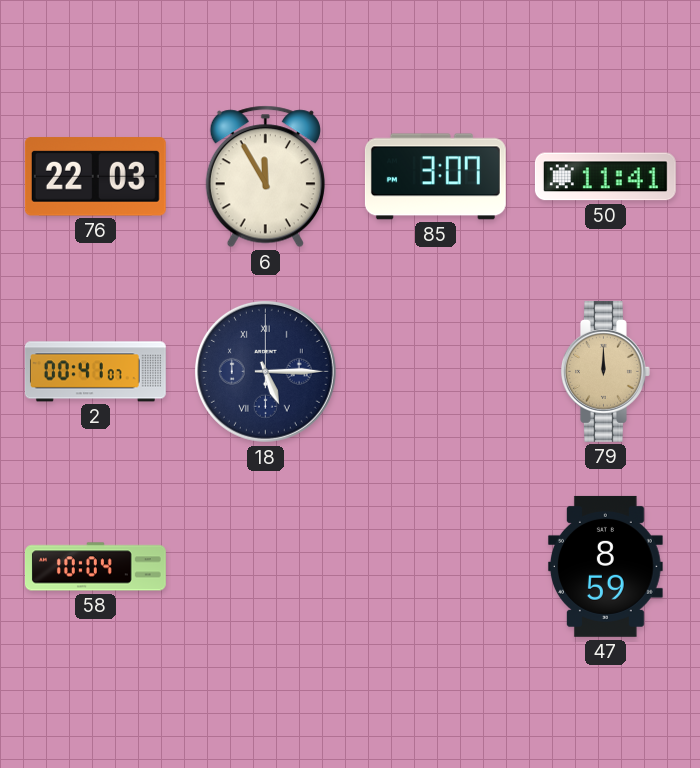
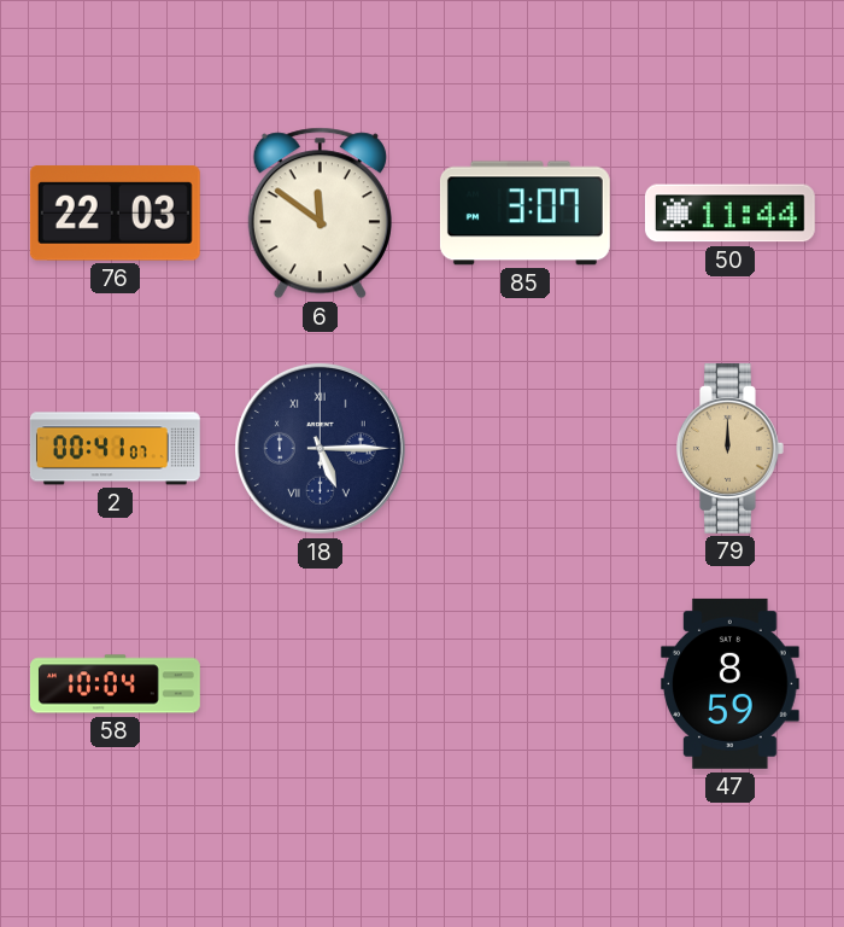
6: 11:55 -> 11:51
50: 11:41 -> 11:44
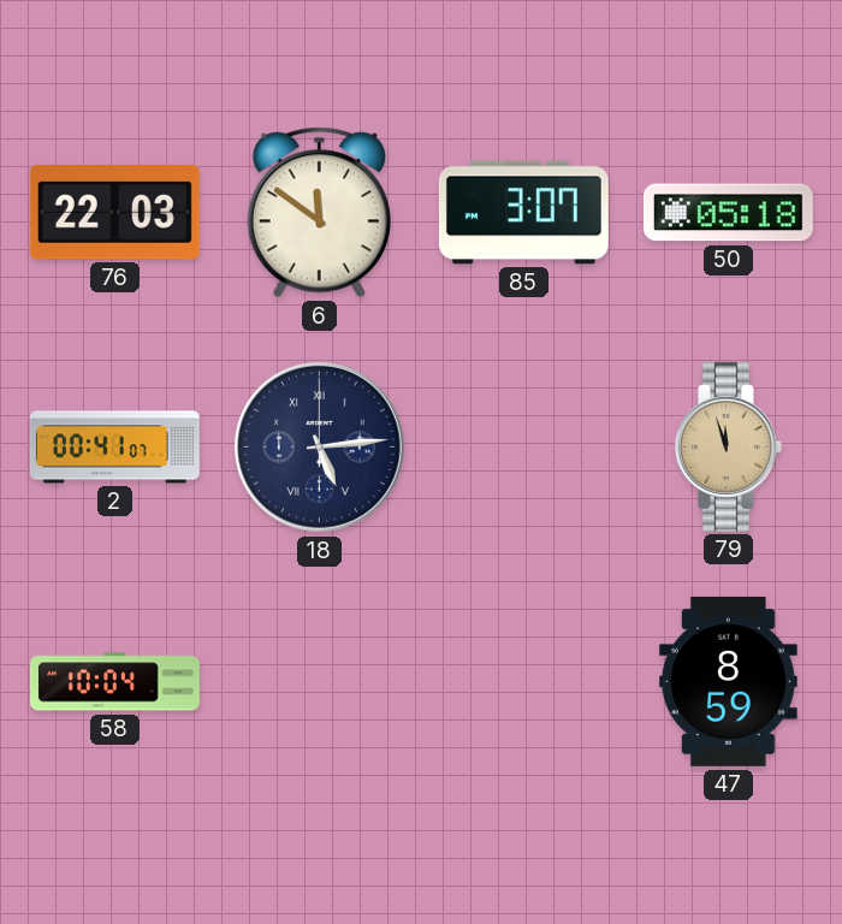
50: 11:44 -> 05:18
18: 5:15 -> 5:14
79: 12:00 -> 11:57
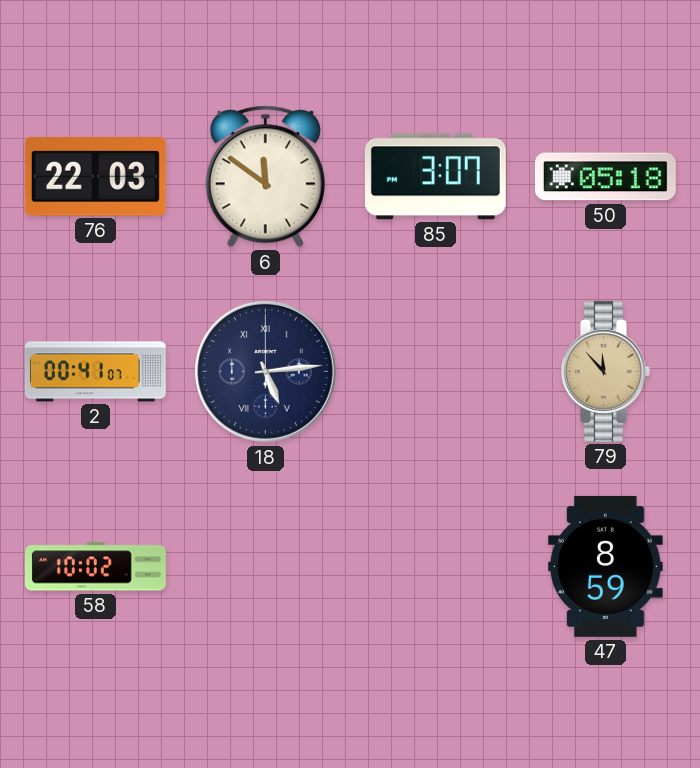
79: 11:57 -> 11:53
58: 10:04 -> 10:02
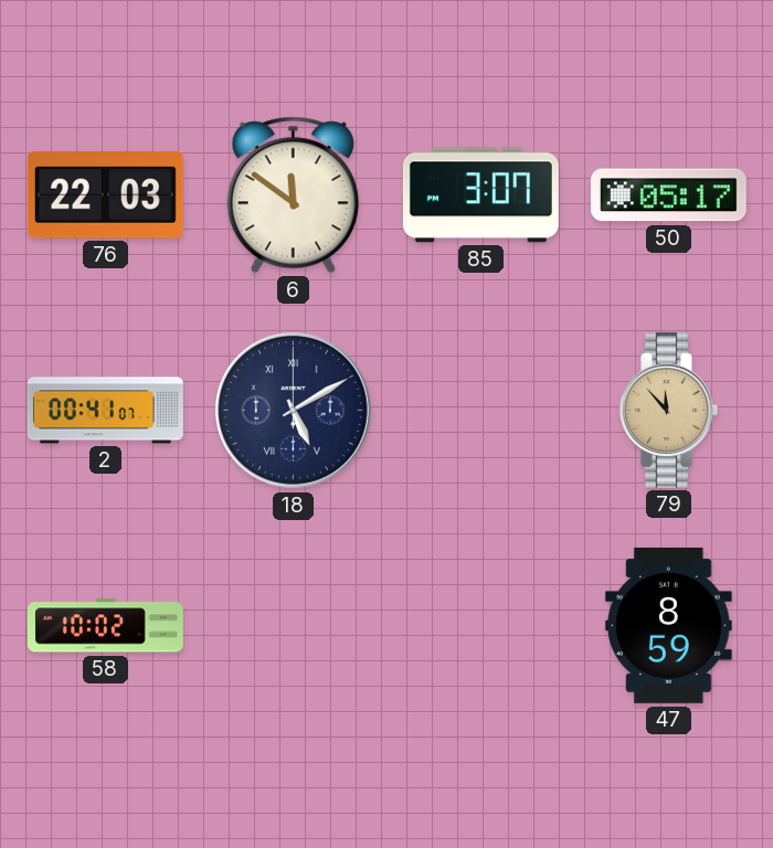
50: 05:18 -> 05:17
18: 5:14 -> 5:10
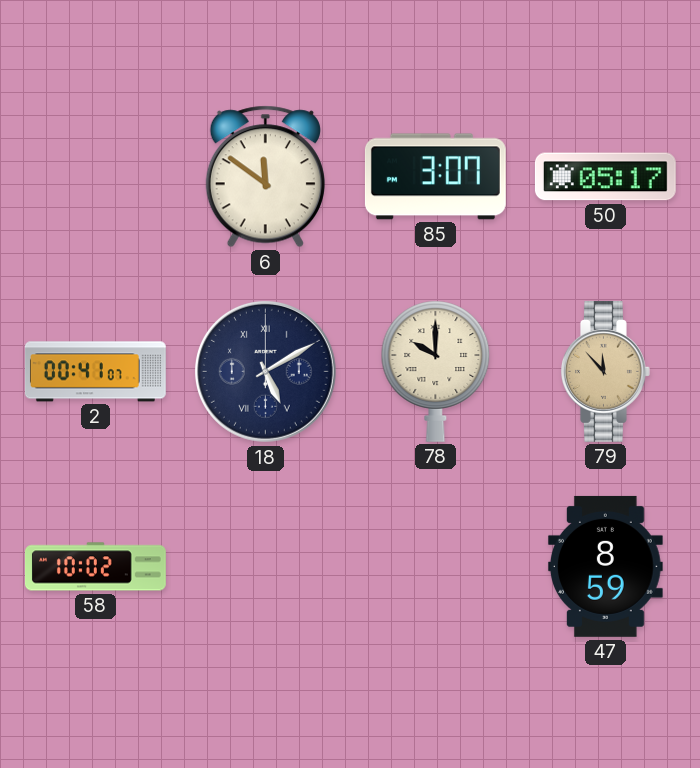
76: 22:03 -> none
78: none -> 10:00
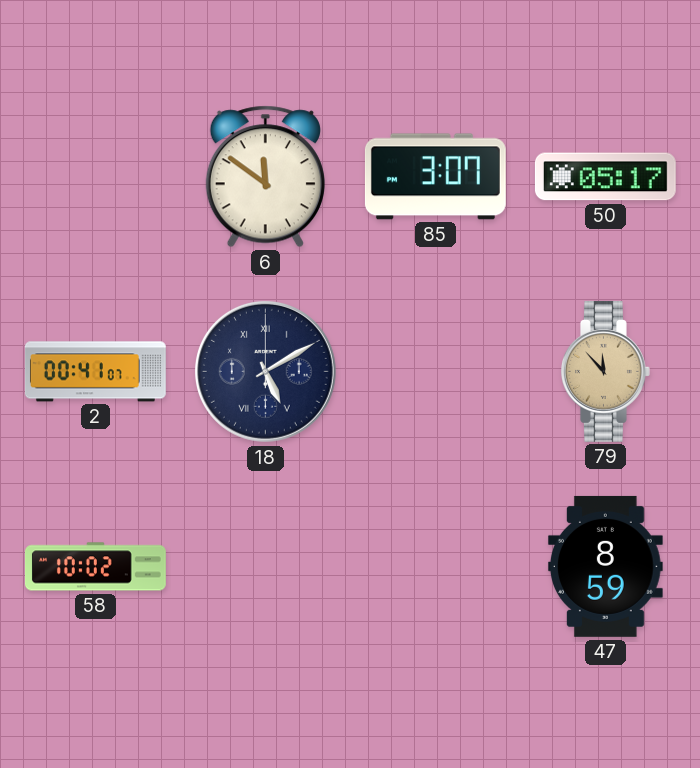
78: 10:00 -> none
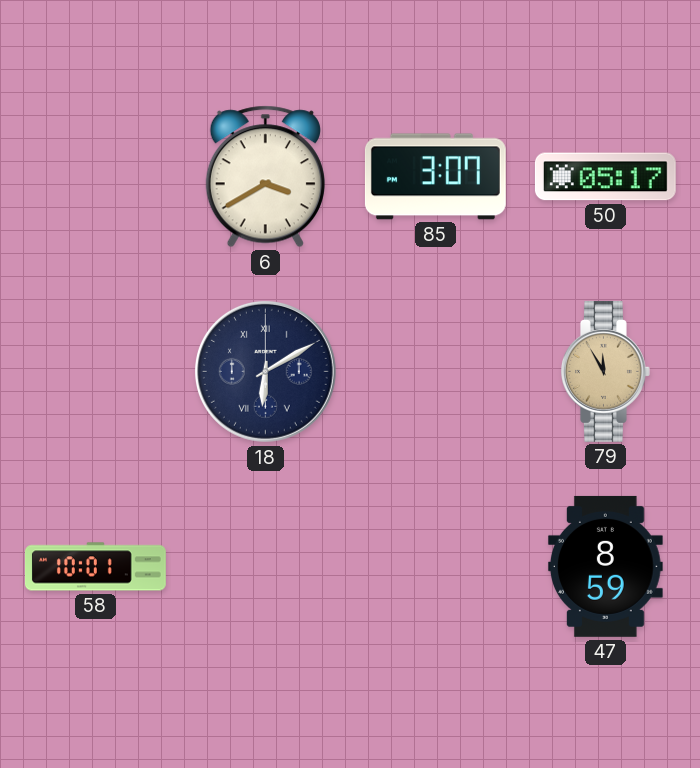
6: 11:51 -> 3:40
2: 00:41 -> none
18: 5:10 -> 6:10
79: 11:53 -> 11:55
58: 10:02 -> 10:01
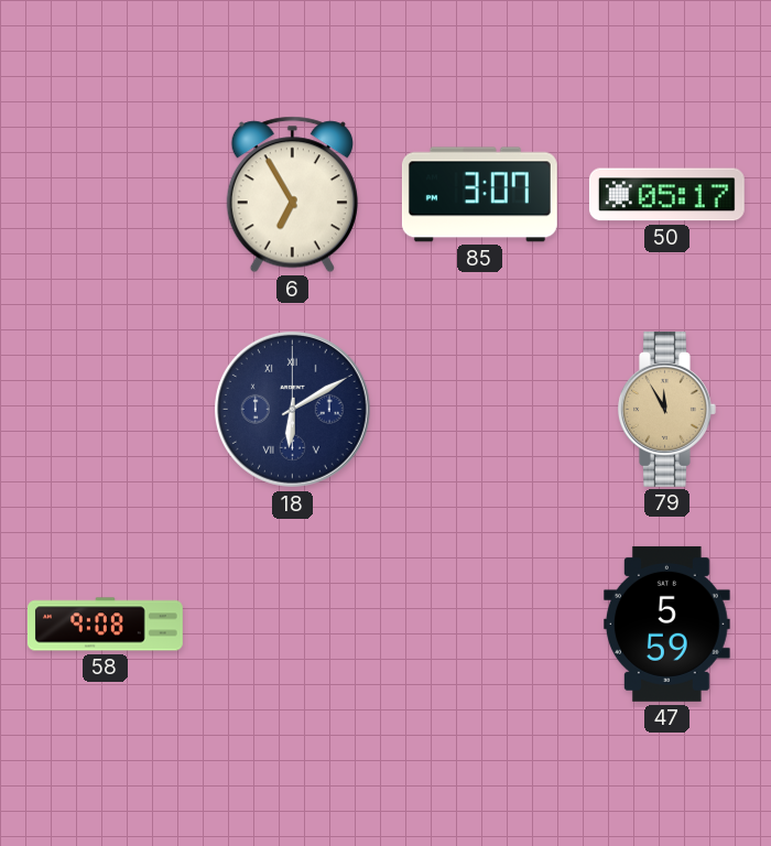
6: 3:40 -> 6:55
58: 10:01 -> 9:08
47: 8:59 -> 5:59
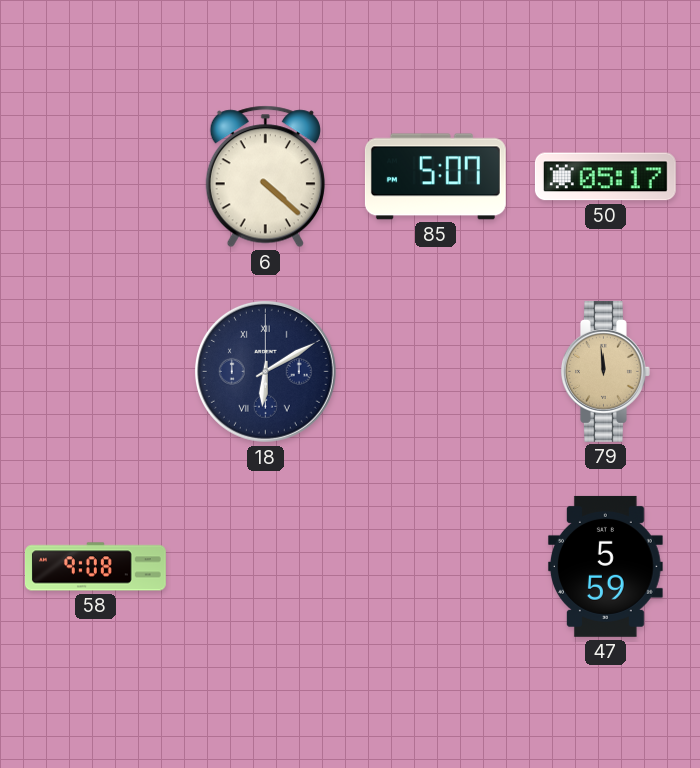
6: 6:55 -> 4:22
85: 3:07 -> 5:07
79: 11:55 -> 11:59
